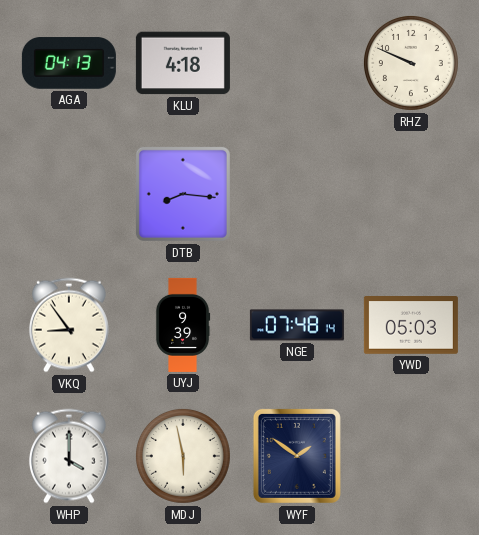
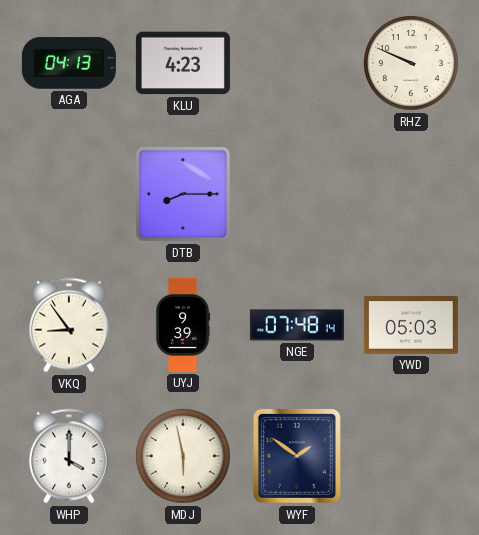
KLU: 4:18 -> 4:23
DTB: 8:16 -> 8:15
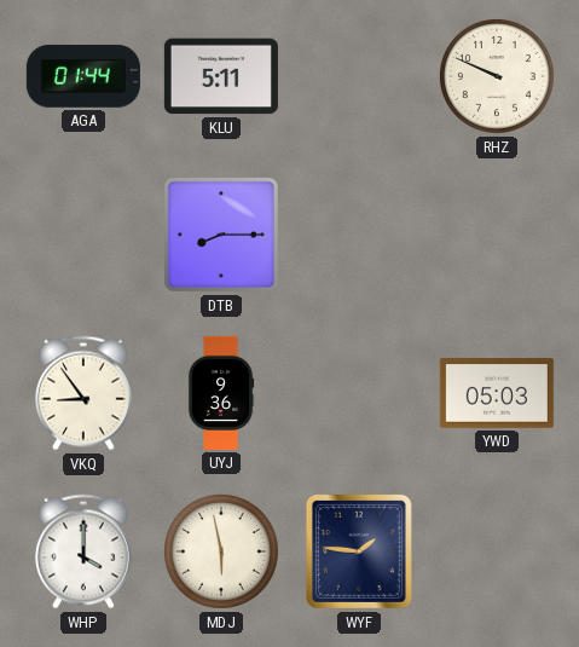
AGA: 04:13 -> 01:44
KLU: 4:23 -> 5:11
UYJ: 9:39 -> 9:36
NGE: 07:48 -> none
WYF: 1:51 -> 1:46
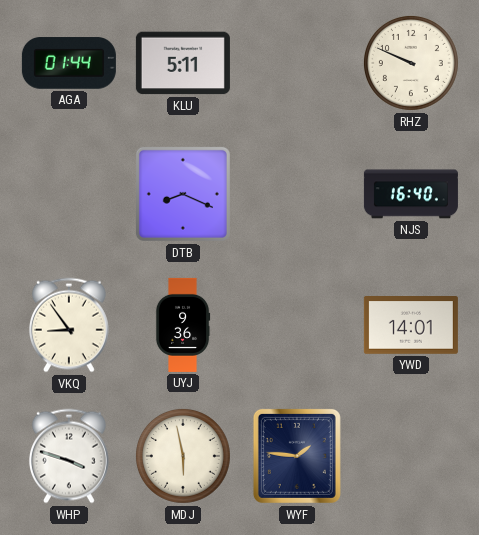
DTB: 8:15 -> 8:19
NJS: none -> 16:40
YWD: 05:03 -> 14:01
WHP: 4:00 -> 3:48
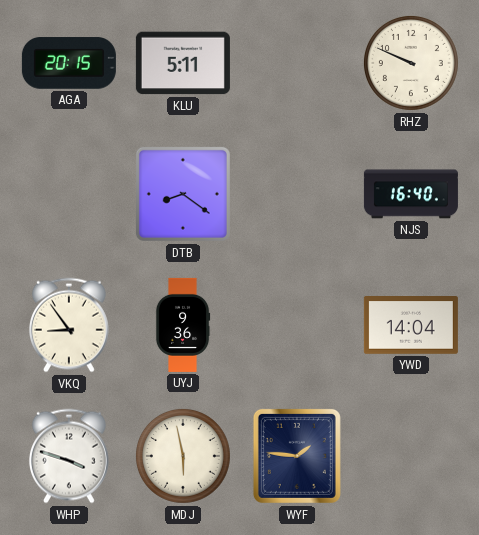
AGA: 01:44 -> 20:15
DTB: 8:19 -> 8:21
YWD: 14:01 -> 14:04
